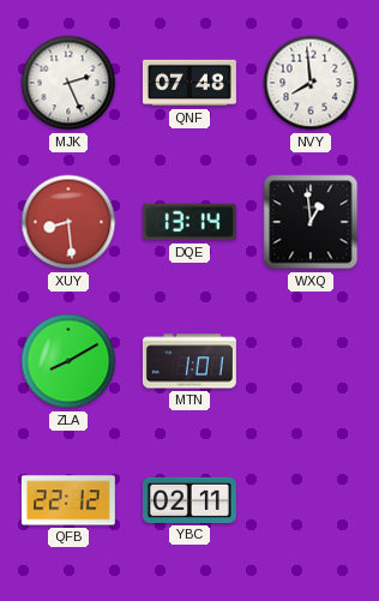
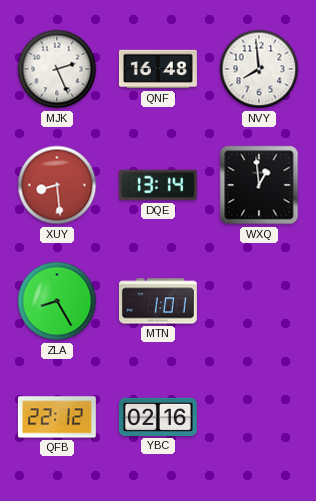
QNF: 07:48 -> 16:48
ZLA: 8:10 -> 8:25
YBC: 02:11 -> 02:16
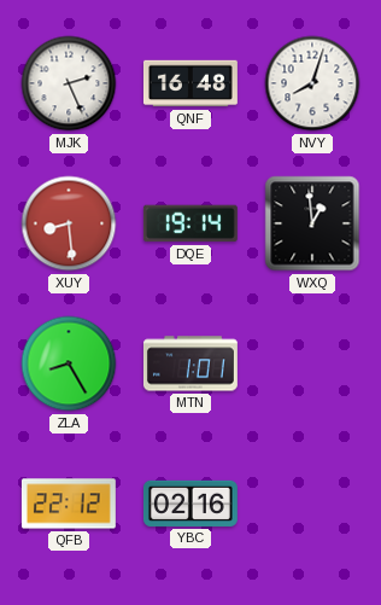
NVY: 7:59 -> 8:03
DQE: 13:14 -> 19:14
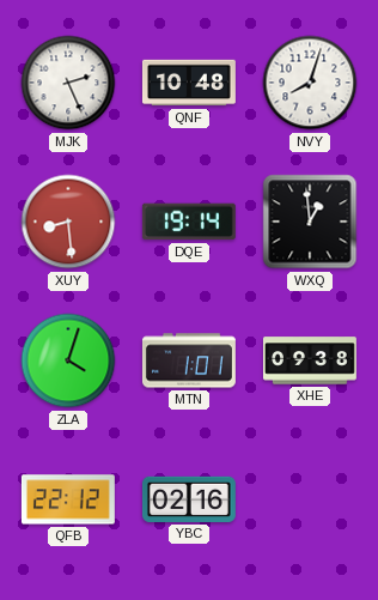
QNF: 16:48 -> 10:48
ZLA: 8:25 -> 4:03
XHE: none -> 09:38
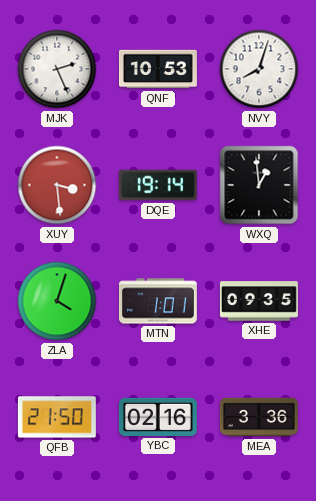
QNF: 10:48 -> 10:53
XUY: 8:29 -> 3:29
XHE: 09:38 -> 09:35
QFB: 22:12 -> 21:50
MEA: none -> 3:36
